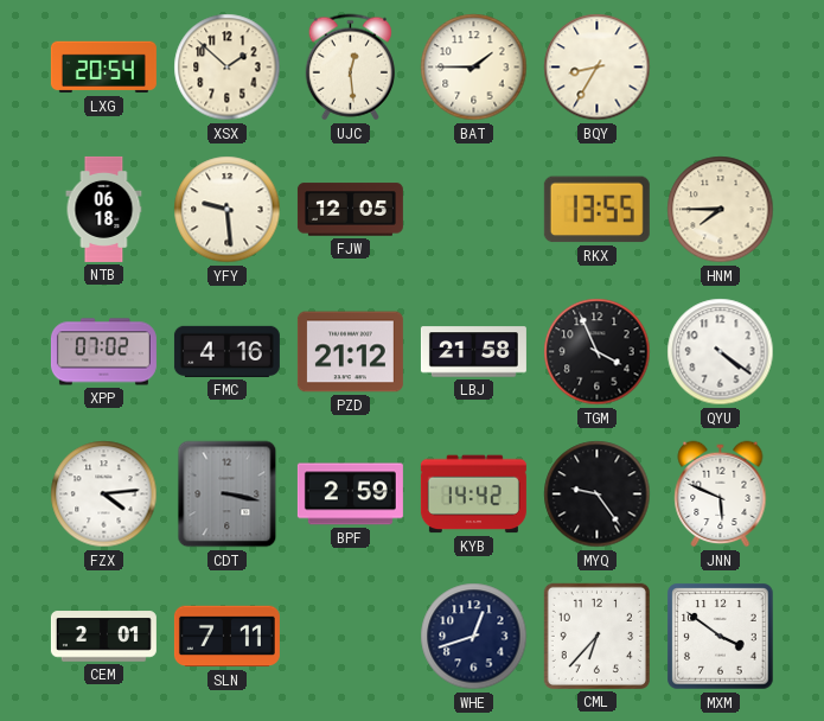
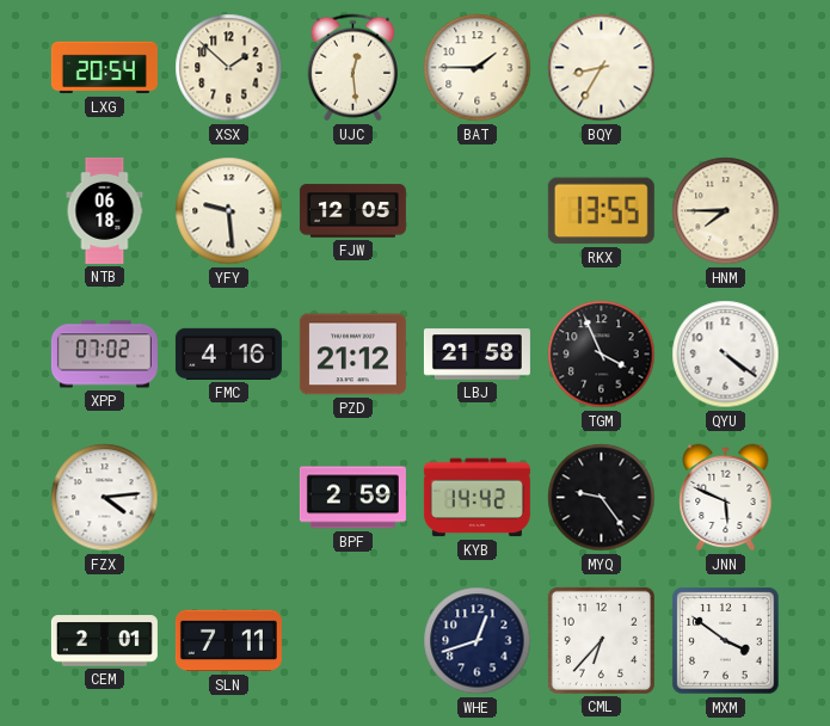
CDT: 3:17 -> none
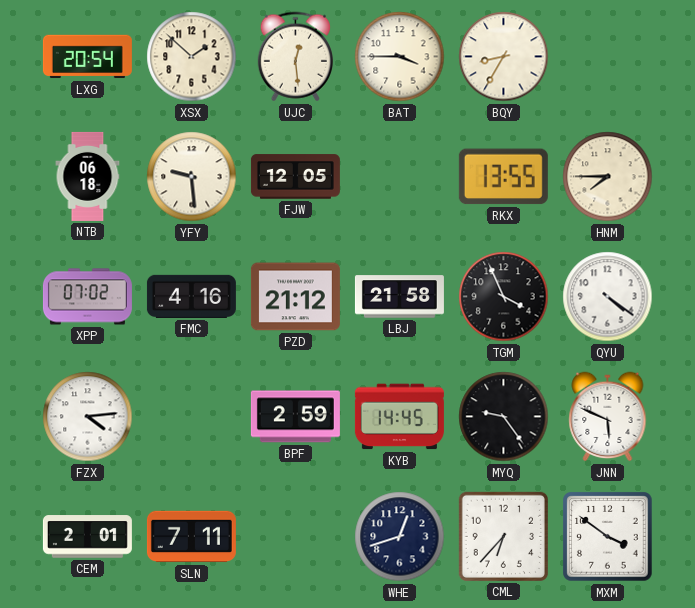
BAT: 1:45 -> 3:45
KYB: 14:42 -> 14:45
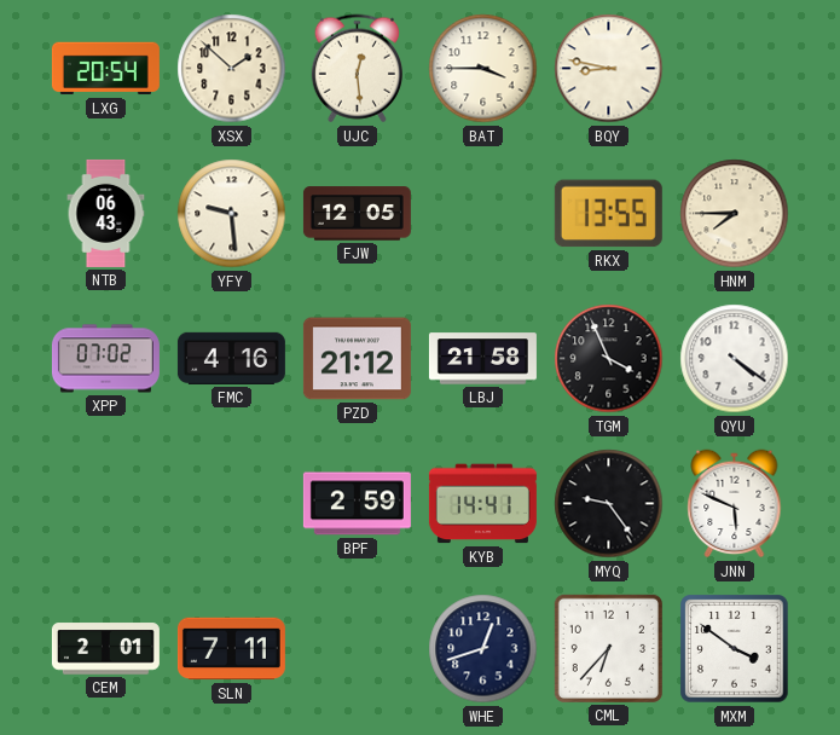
BQY: 8:35 -> 8:47
NTB: 06:18 -> 06:43
FZX: 4:14 -> none
KYB: 14:45 -> 14:41
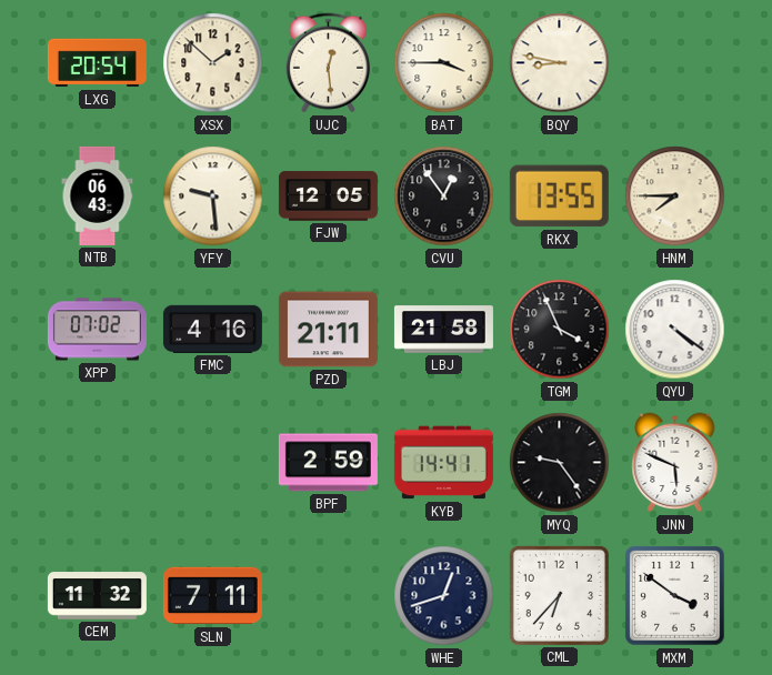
CVU: none -> 12:54
PZD: 21:12 -> 21:11
CEM: 2:01 -> 11:32
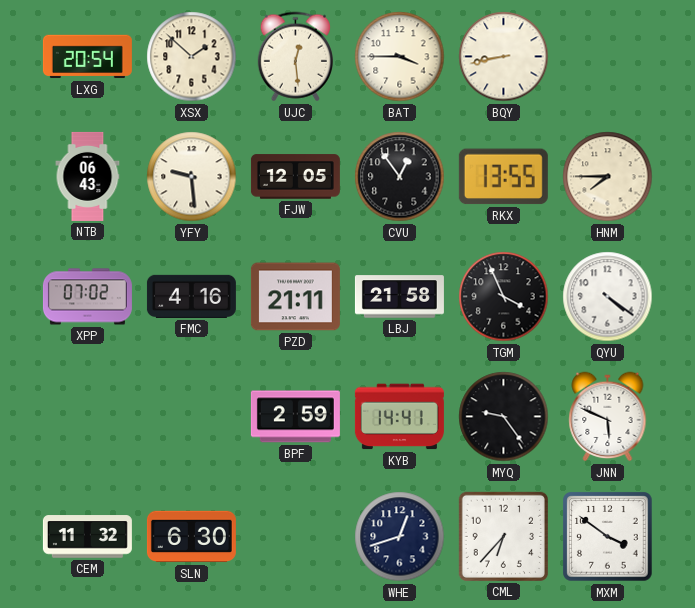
BQY: 8:47 -> 8:43
SLN: 7:11 -> 6:30
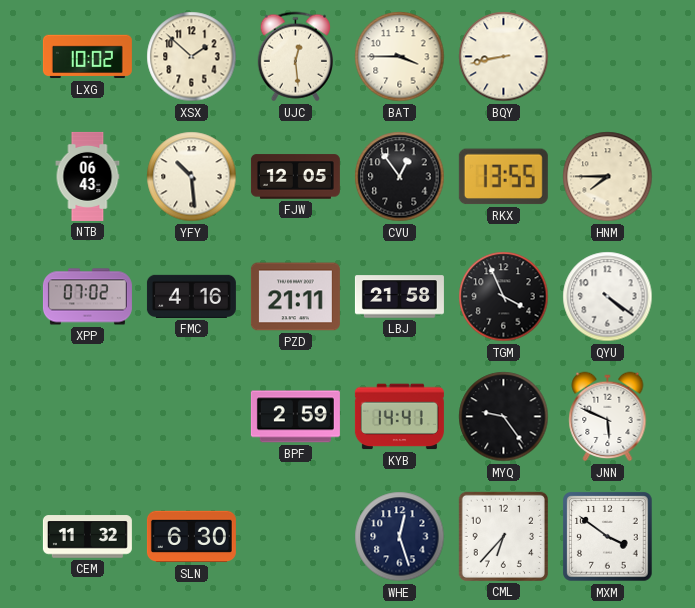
LXG: 20:54 -> 10:02
YFY: 9:29 -> 10:29
WHE: 12:42 -> 12:27
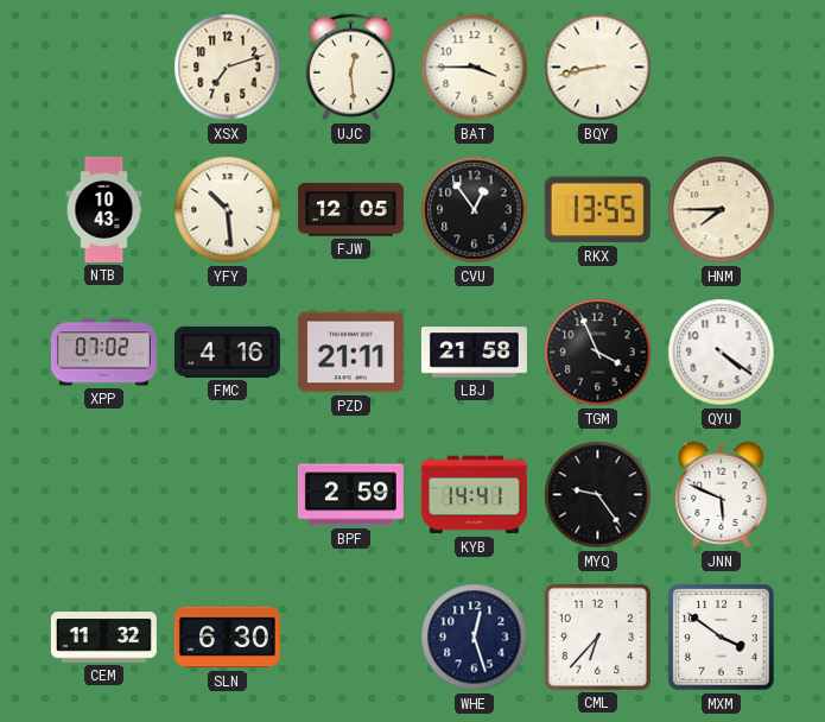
LXG: 10:02 -> none
XSX: 1:52 -> 7:12
NTB: 06:43 -> 10:43
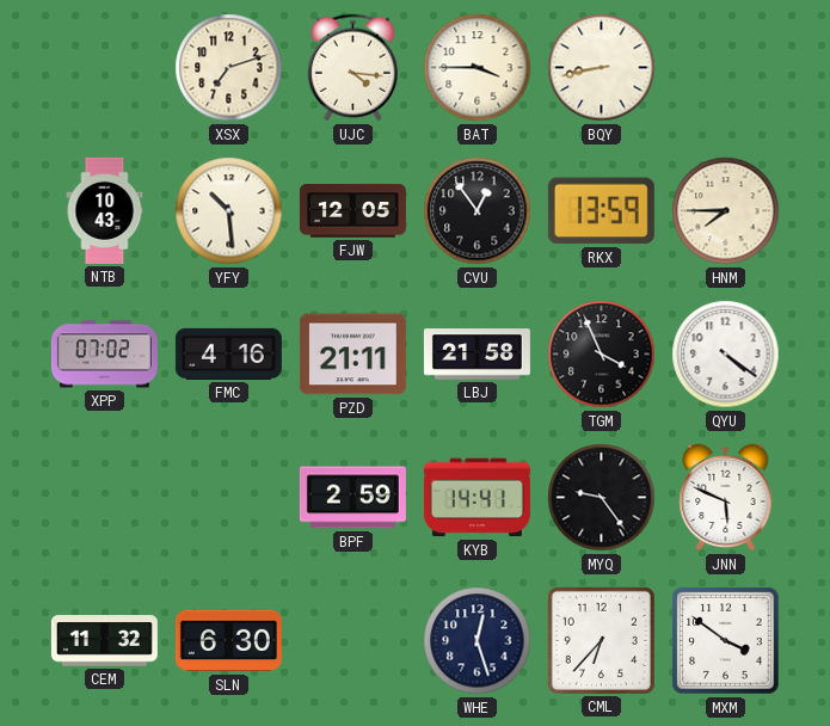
UJC: 12:29 -> 4:16
RKX: 13:55 -> 13:59
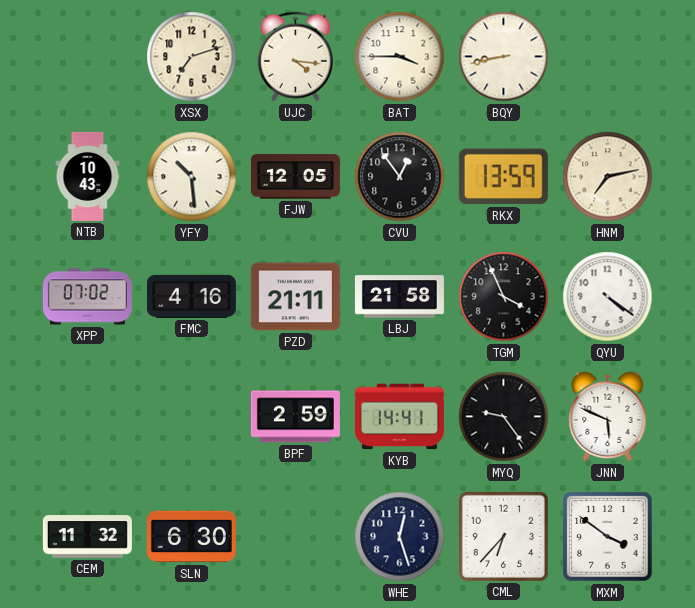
HNM: 7:45 -> 7:13
